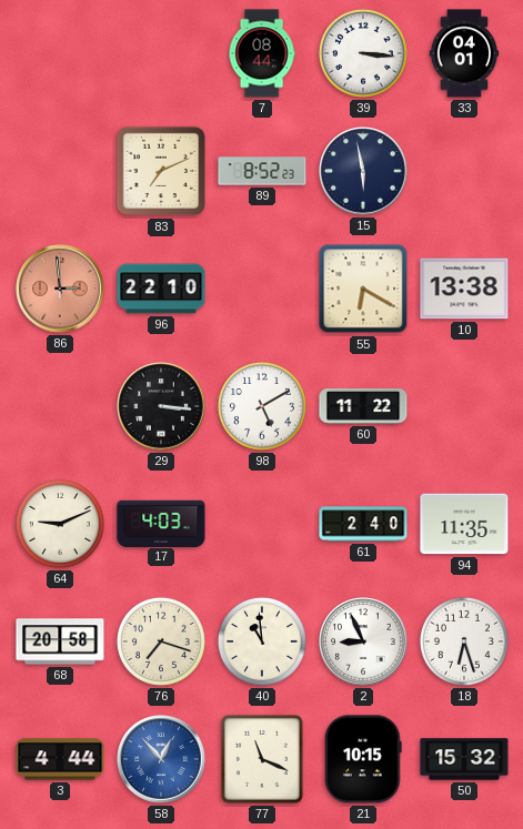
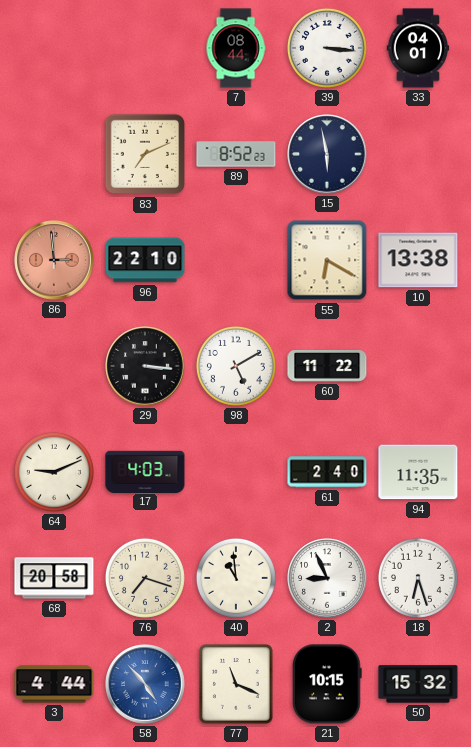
58: 12:53 -> 4:53
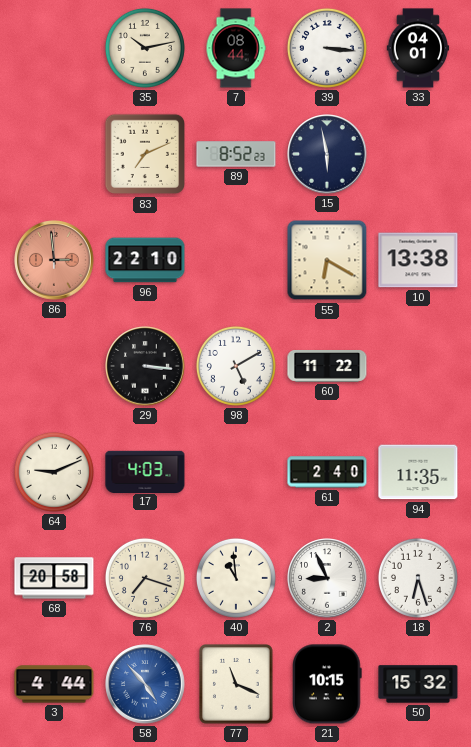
35: none -> 10:13
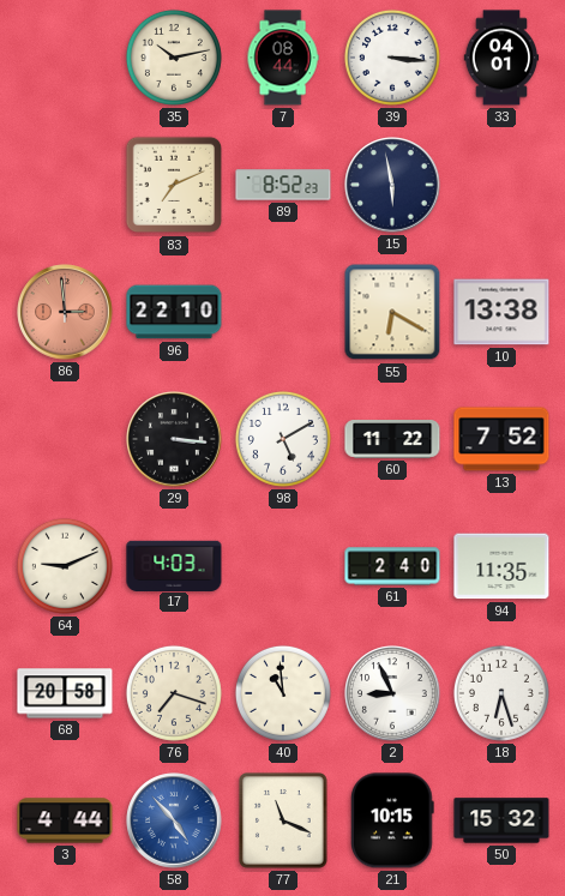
13: none -> 7:52
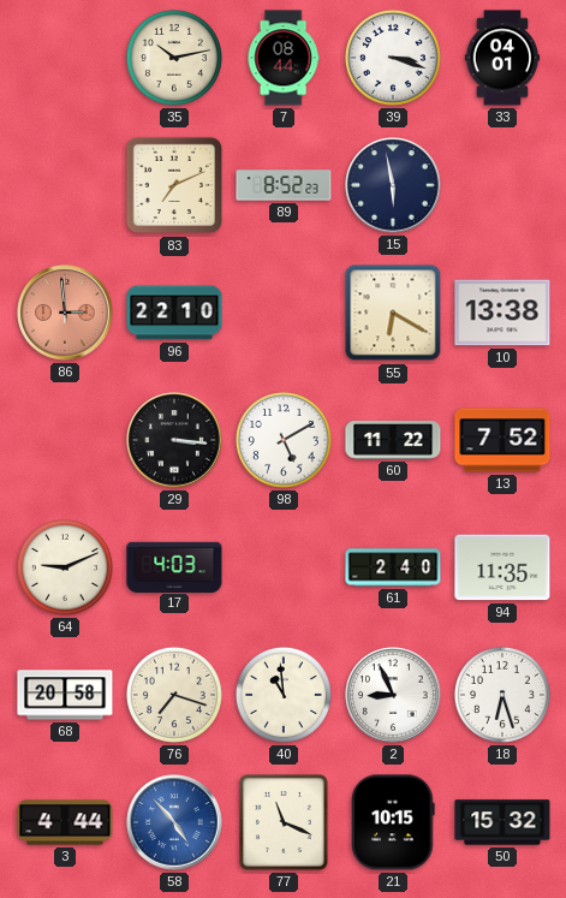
39: 3:16 -> 3:18
